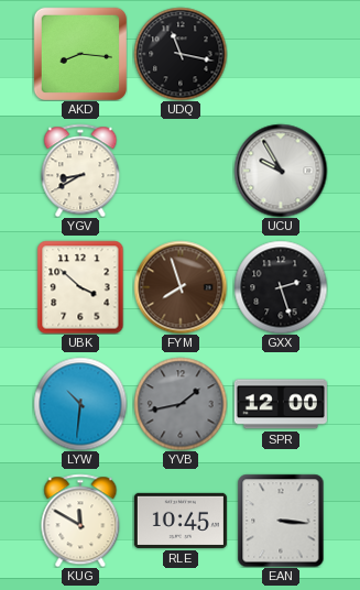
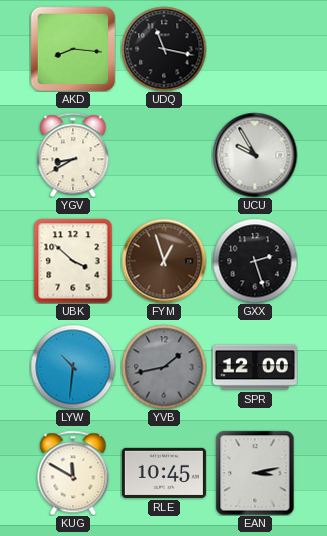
FYM: 7:57 -> 12:57
EAN: 3:16 -> 3:13
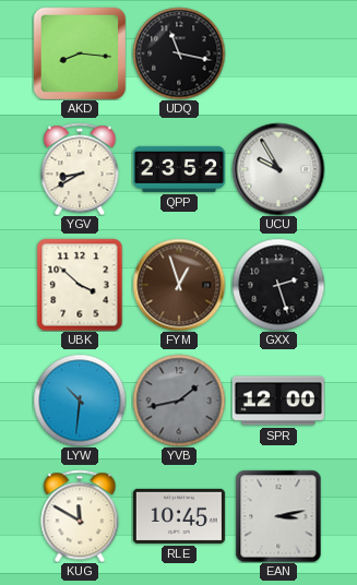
QPP: none -> 23:52
